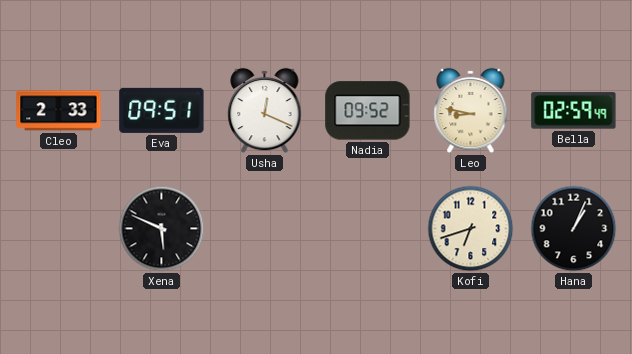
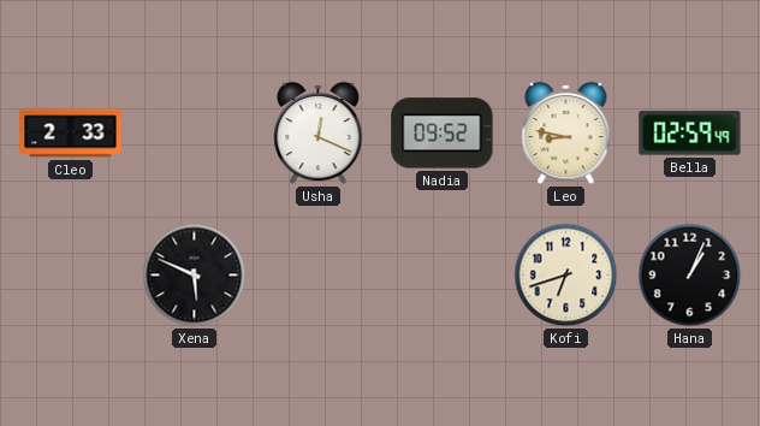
Eva: 09:51 -> none
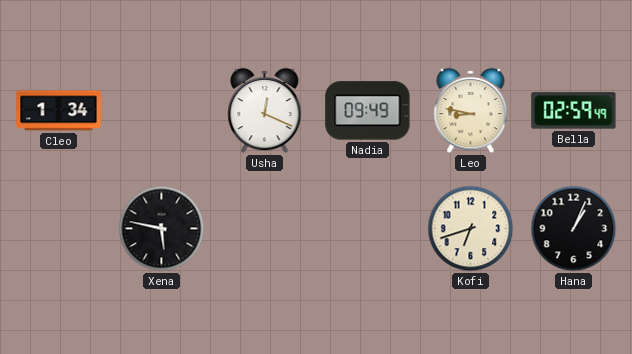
Cleo: 2:33 -> 1:34
Nadia: 09:52 -> 09:49
Xena: 5:49 -> 5:47
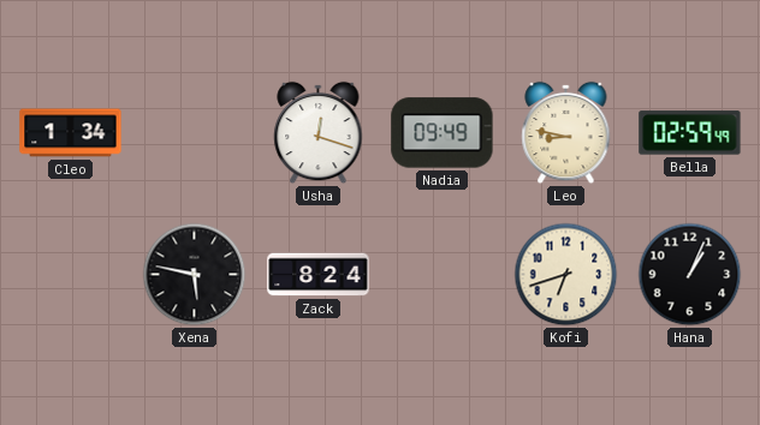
Usha: 12:19 -> 12:18
Zack: none -> 8:24
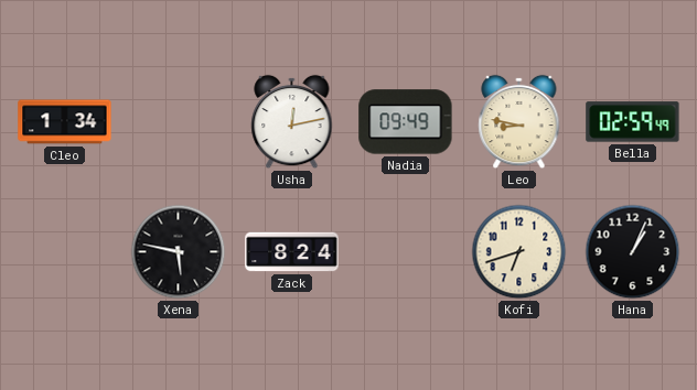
Usha: 12:18 -> 12:13
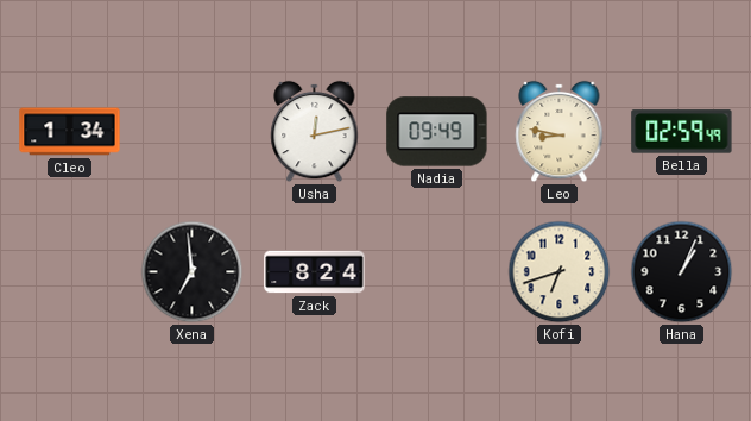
Xena: 5:47 -> 6:59
